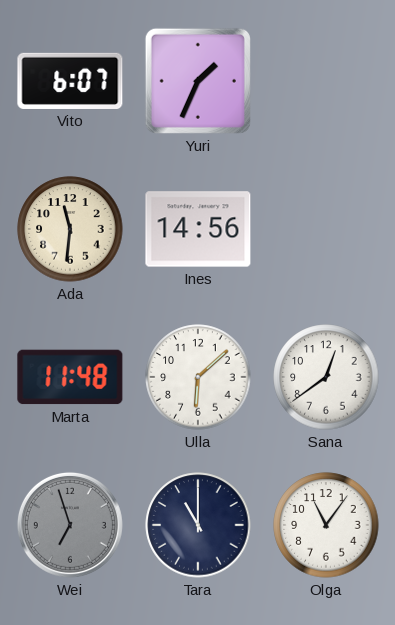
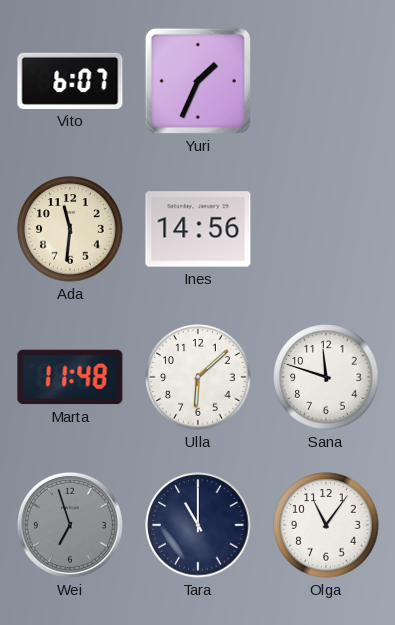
Sana: 12:39 -> 11:48
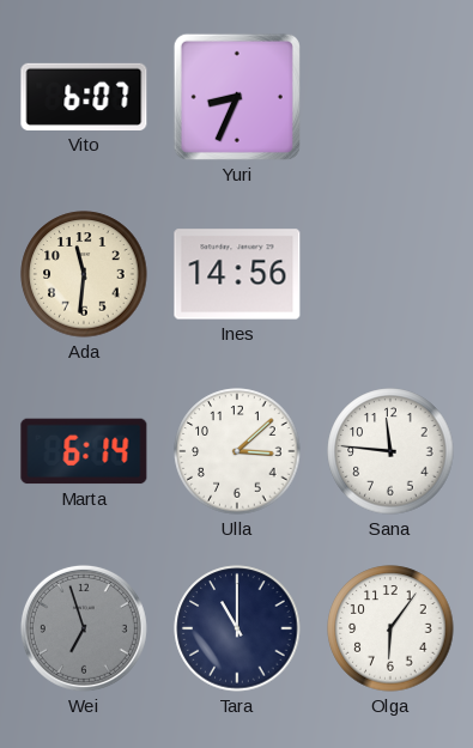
Yuri: 1:34 -> 8:34
Marta: 11:48 -> 6:14
Ulla: 6:08 -> 3:08
Sana: 11:48 -> 11:46
Olga: 11:06 -> 6:06
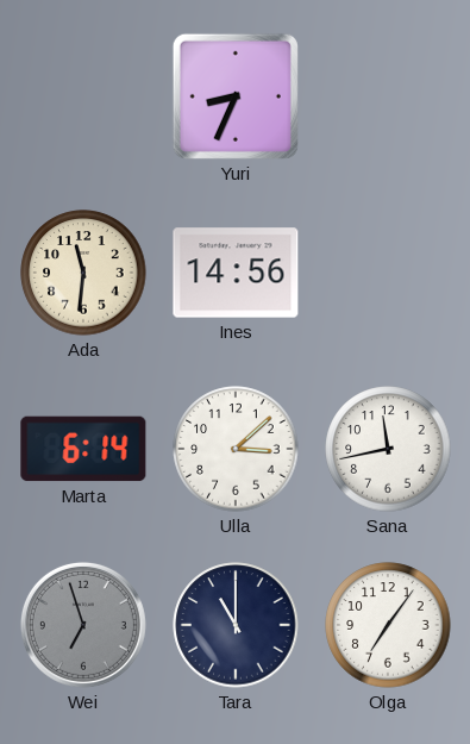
Vito: 6:07 -> none
Sana: 11:46 -> 11:43
Olga: 6:06 -> 7:06
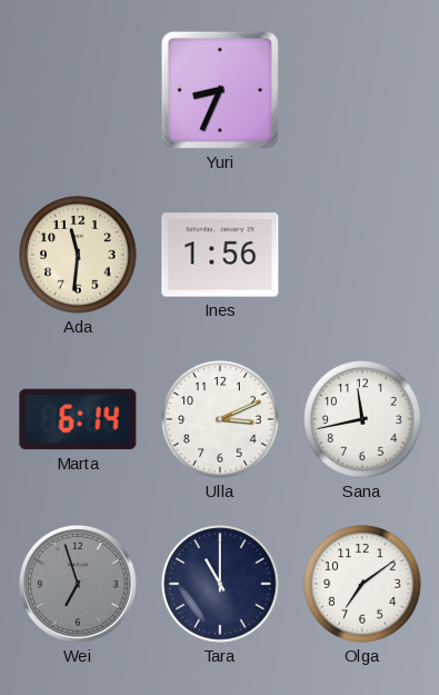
Ines: 14:56 -> 1:56
Ulla: 3:08 -> 3:11
Olga: 7:06 -> 7:09
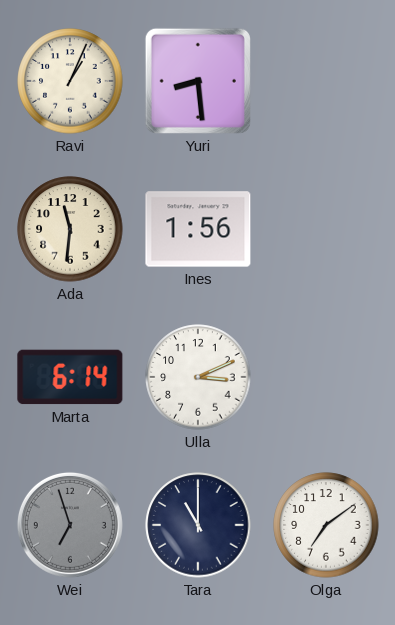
Ravi: none -> 1:04
Yuri: 8:34 -> 8:29
Sana: 11:43 -> none
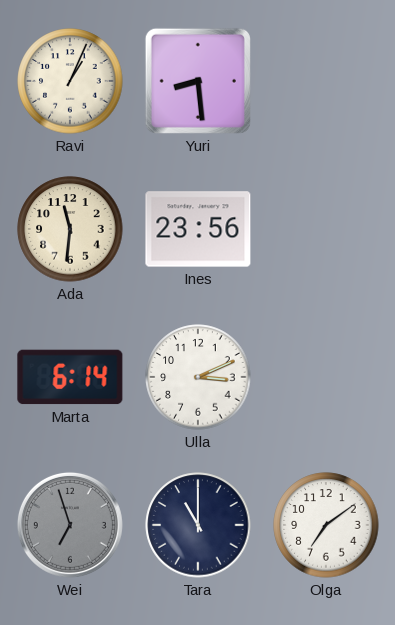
Ines: 1:56 -> 23:56
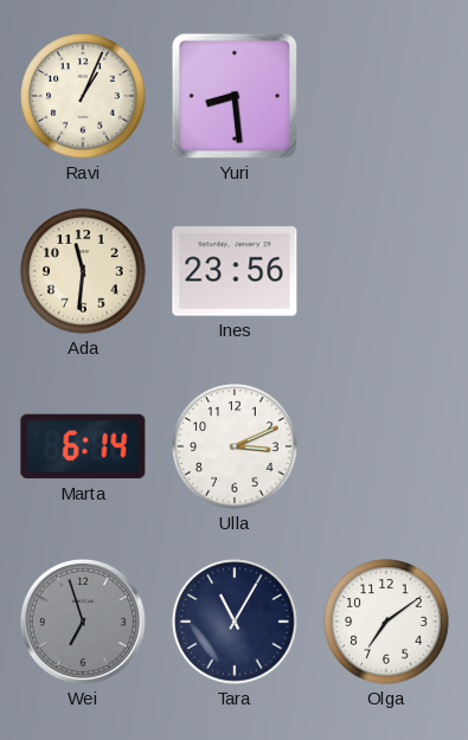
Tara: 11:00 -> 11:05
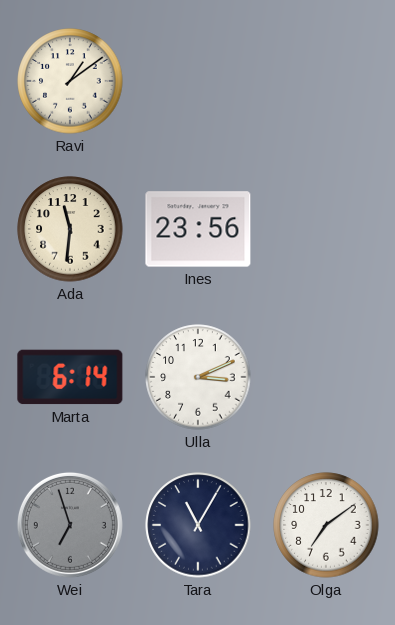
Ravi: 1:04 -> 1:09
Yuri: 8:29 -> none
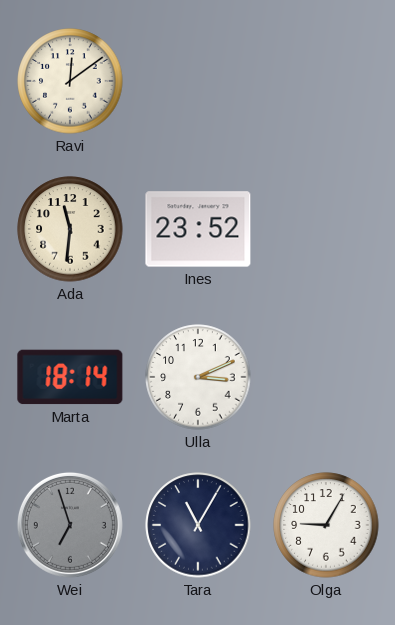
Ravi: 1:09 -> 12:09
Ines: 23:56 -> 23:52
Marta: 6:14 -> 18:14
Olga: 7:09 -> 9:05
